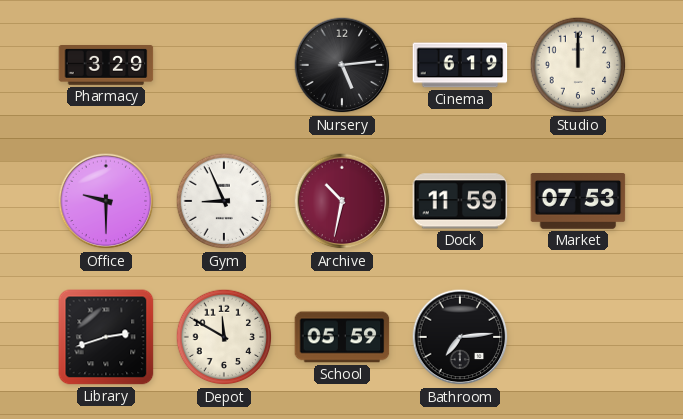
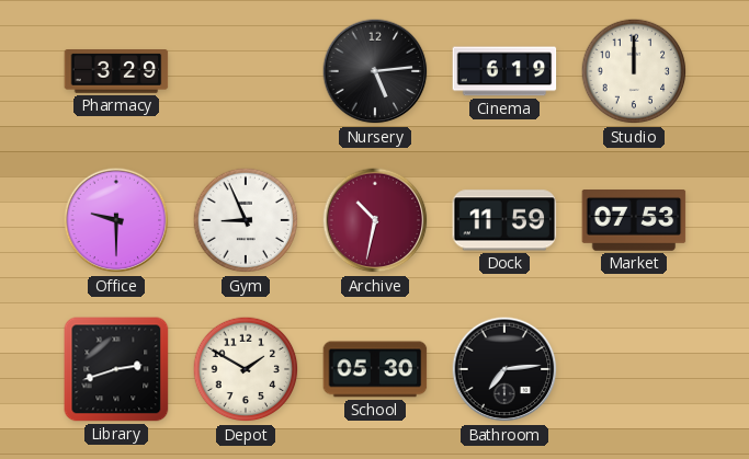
Depot: 11:50 -> 1:50
School: 05:59 -> 05:30
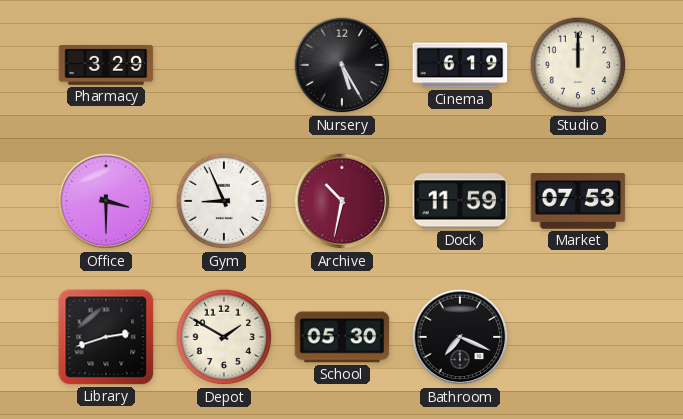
Nursery: 5:14 -> 5:25
Office: 9:30 -> 3:30
Bathroom: 7:14 -> 7:19
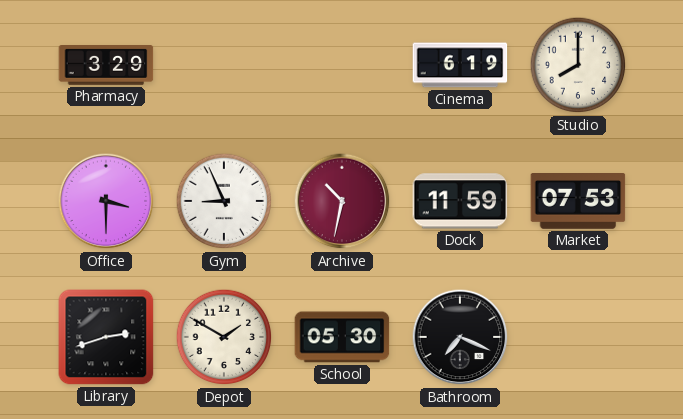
Nursery: 5:25 -> none
Studio: 12:00 -> 8:00
